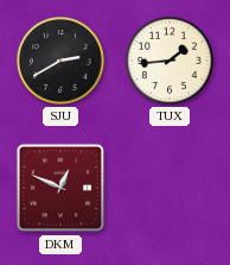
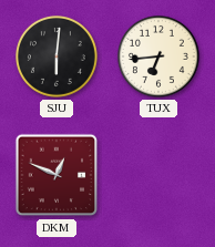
SJU: 2:40 -> 6:01
TUX: 1:44 -> 6:44
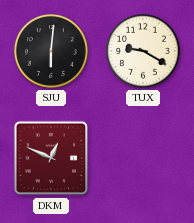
TUX: 6:44 -> 9:20
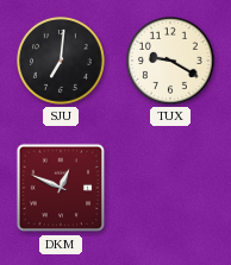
SJU: 6:01 -> 7:01
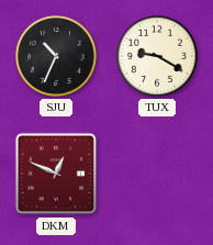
SJU: 7:01 -> 10:34
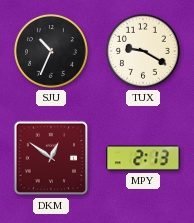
DKM: 12:49 -> 12:51
MPY: none -> 2:13
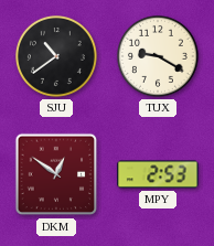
SJU: 10:34 -> 10:39
MPY: 2:13 -> 2:53
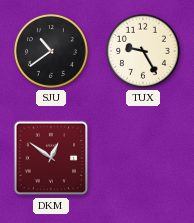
TUX: 9:20 -> 9:25
MPY: 2:53 -> none
